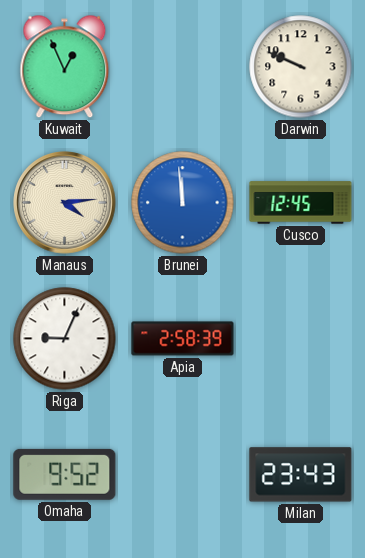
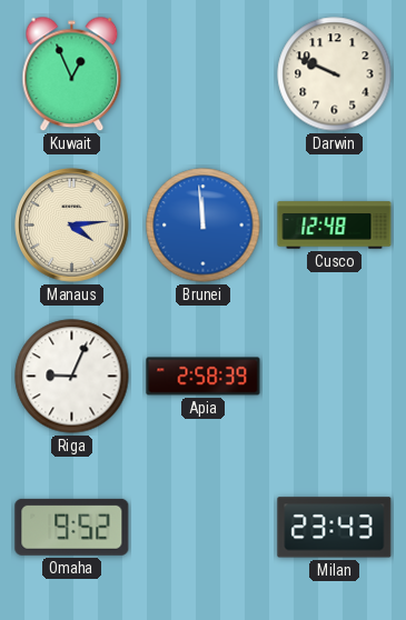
Cusco: 12:45 -> 12:48
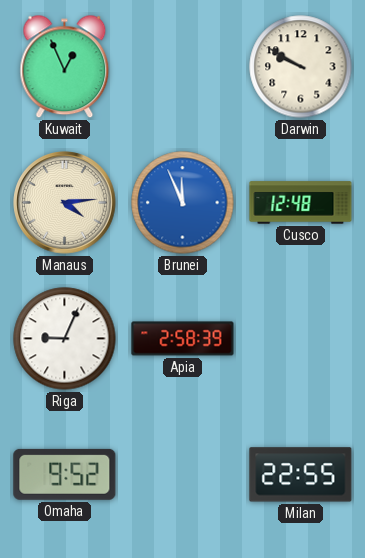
Darwin: 9:49 -> 9:50
Brunei: 11:59 -> 11:56
Milan: 23:43 -> 22:55
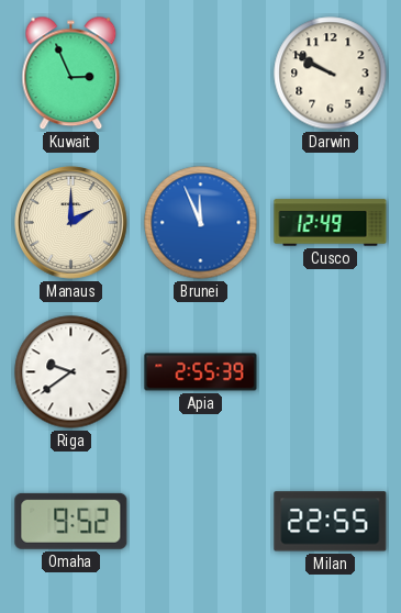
Kuwait: 12:56 -> 2:56
Manaus: 4:14 -> 2:00
Cusco: 12:48 -> 12:49
Riga: 9:04 -> 9:39
Apia: 2:58 -> 2:55
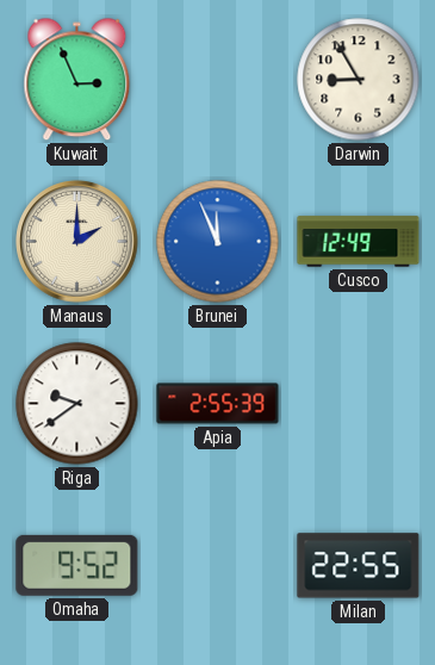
Darwin: 9:50 -> 8:55
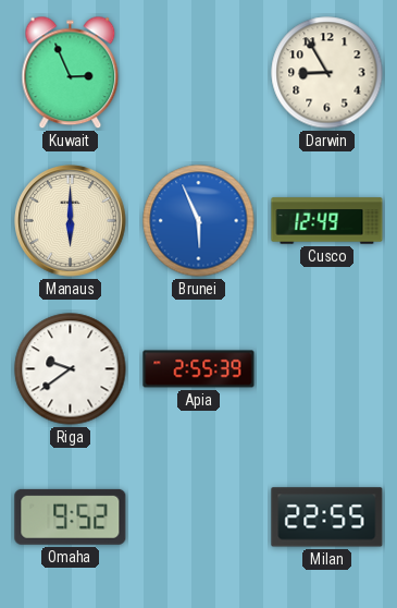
Manaus: 2:00 -> 6:00
Brunei: 11:56 -> 5:56
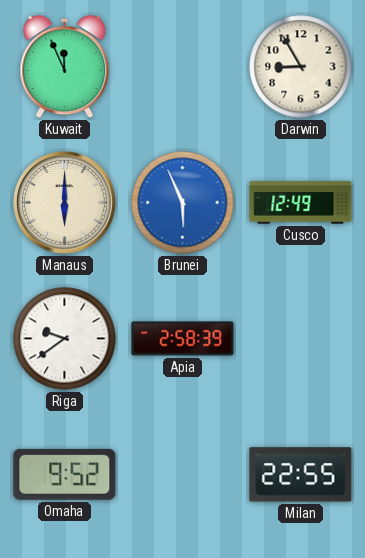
Kuwait: 2:56 -> 11:56
Apia: 2:55 -> 2:58
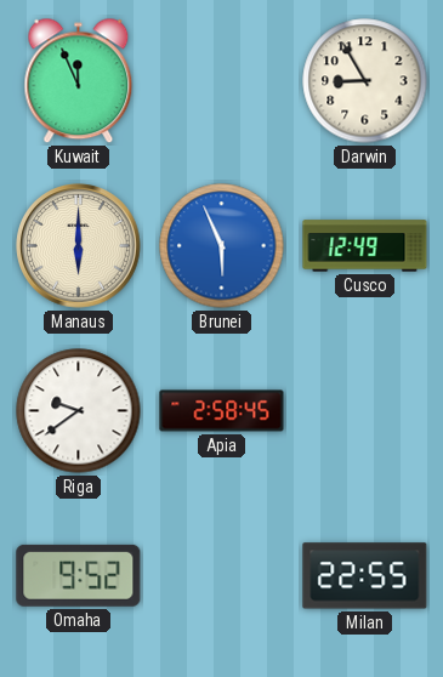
Apia: 2:58:39 -> 2:58:45
